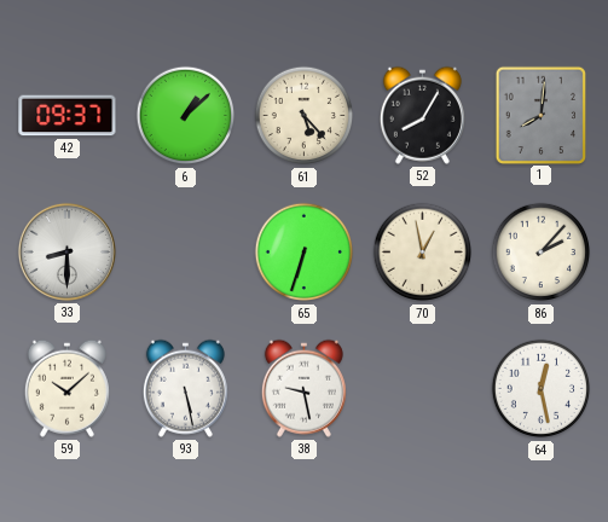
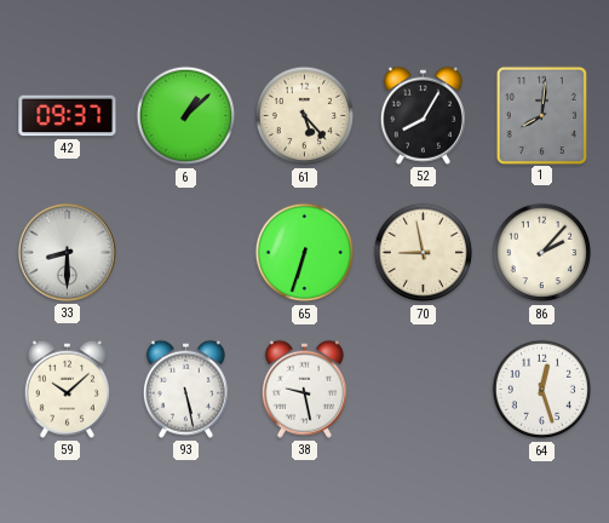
70: 12:58 -> 8:58
64: 12:28 -> 12:27
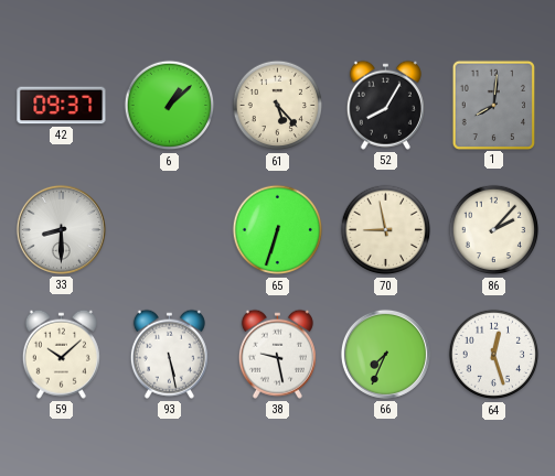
66: none -> 7:34
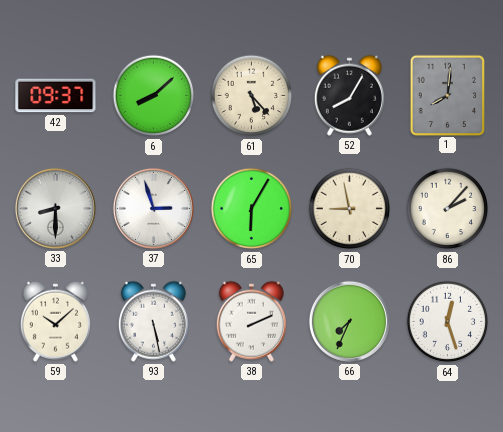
6: 1:08 -> 8:08
37: none -> 2:57
65: 6:33 -> 6:05
38: 9:28 -> 2:11
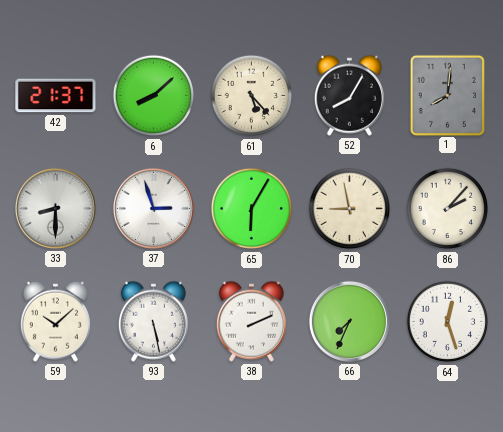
42: 09:37 -> 21:37
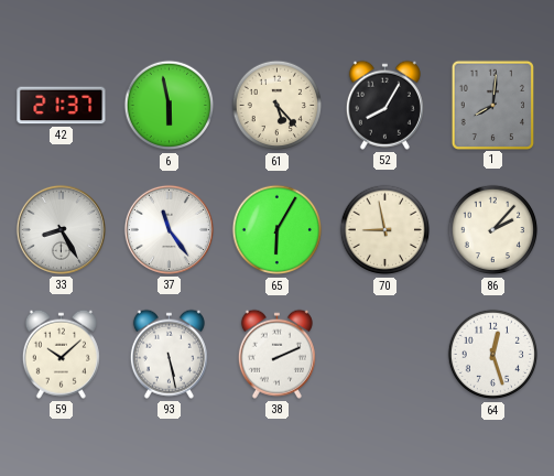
6: 8:08 -> 5:58
33: 8:30 -> 8:25
37: 2:57 -> 11:24
66: 7:34 -> none
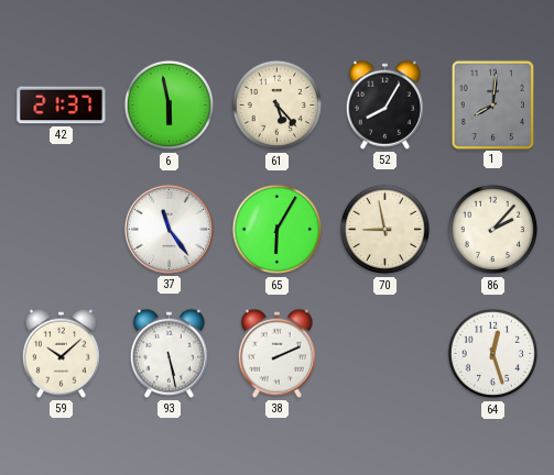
33: 8:25 -> none
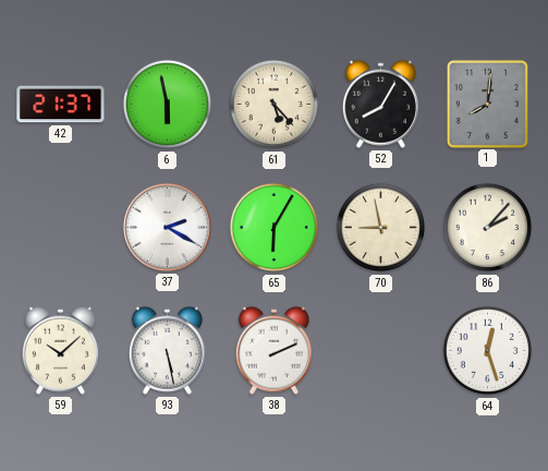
37: 11:24 -> 2:20
